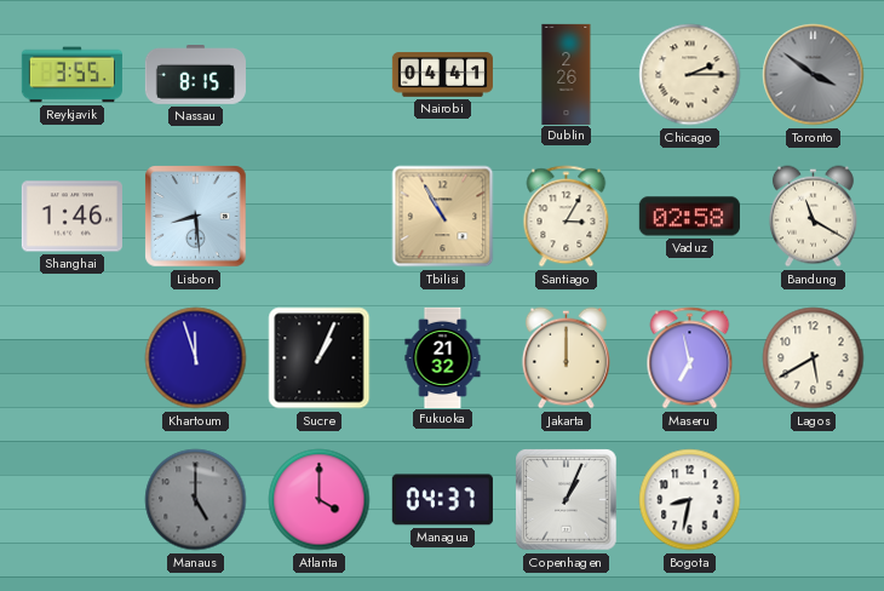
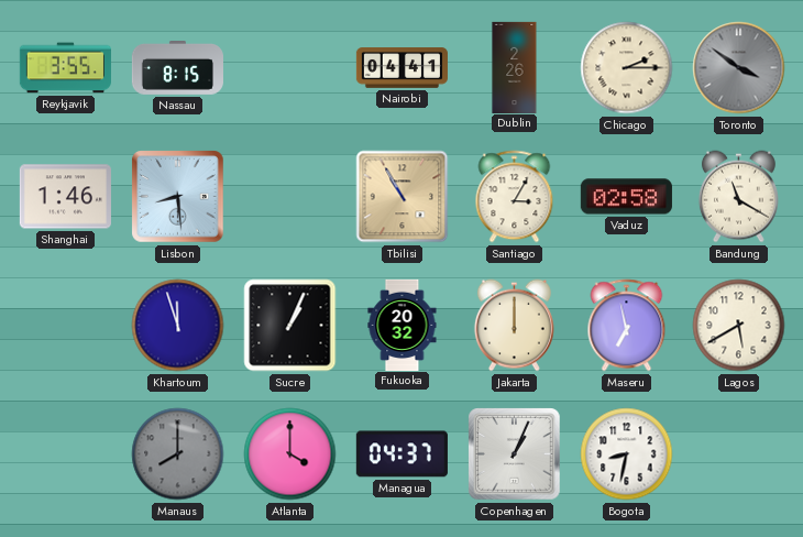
Fukuoka: 21:32 -> 20:32
Manaus: 5:00 -> 8:00
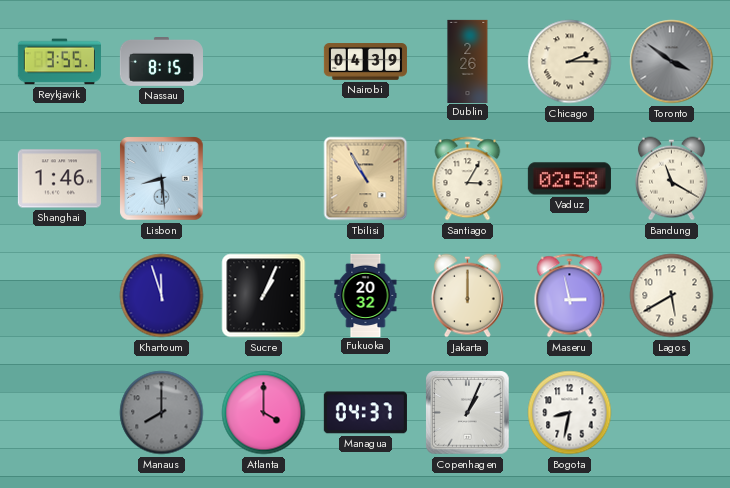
Nairobi: 04:41 -> 04:39
Maseru: 6:58 -> 2:58
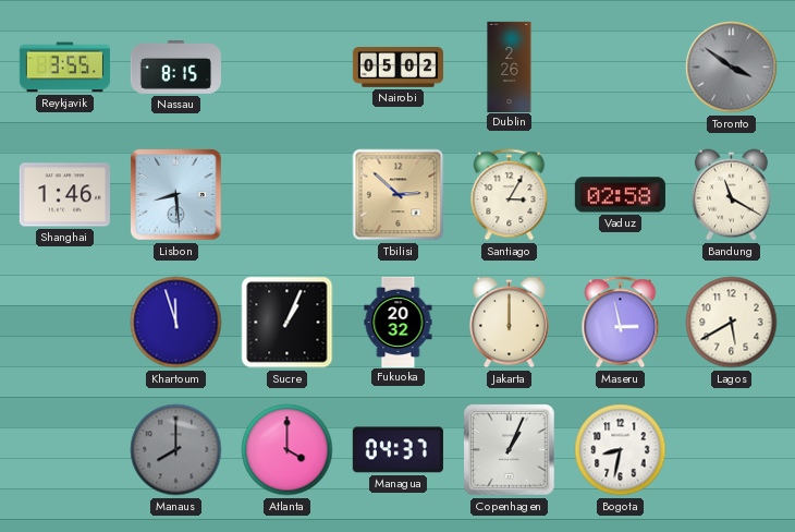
Nairobi: 04:39 -> 05:02
Chicago: 2:15 -> none
Tbilisi: 10:55 -> 2:52
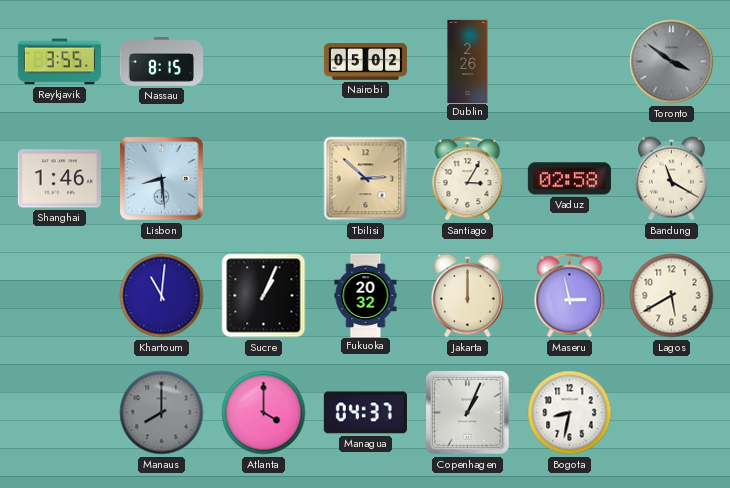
Khartoum: 11:57 -> 11:01
